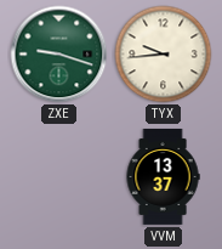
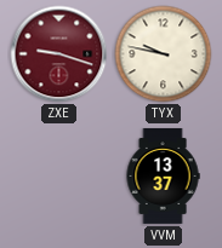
ZXE dial: green -> burgundy
TYX: 9:44 -> 9:47
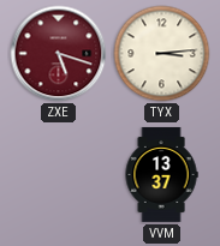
ZXE: 9:18 -> 5:18
TYX: 9:47 -> 3:14
